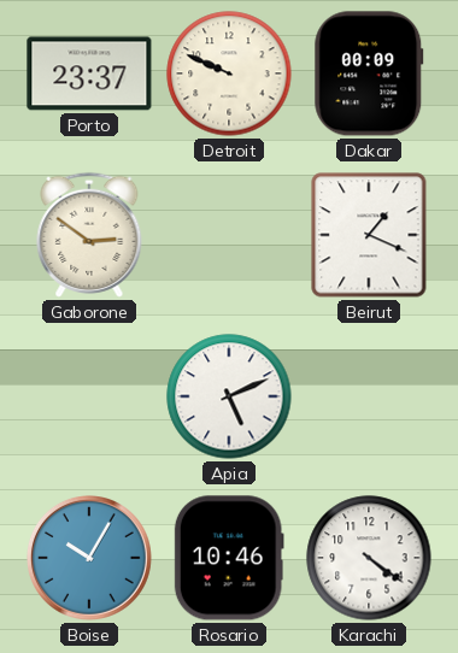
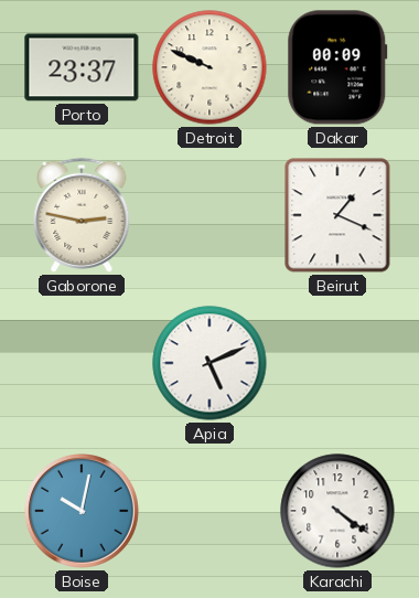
Gaborone: 2:51 -> 2:47
Boise: 10:05 -> 10:02
Rosario: 10:46 -> none
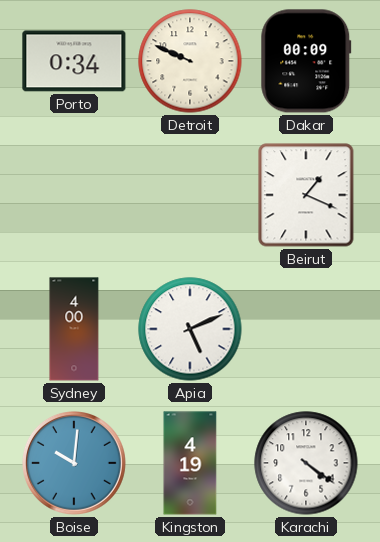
Porto: 23:37 -> 0:34
Gaborone: 2:47 -> none
Sydney: none -> 4:00
Boise: 10:02 -> 10:01
Kingston: none -> 4:19
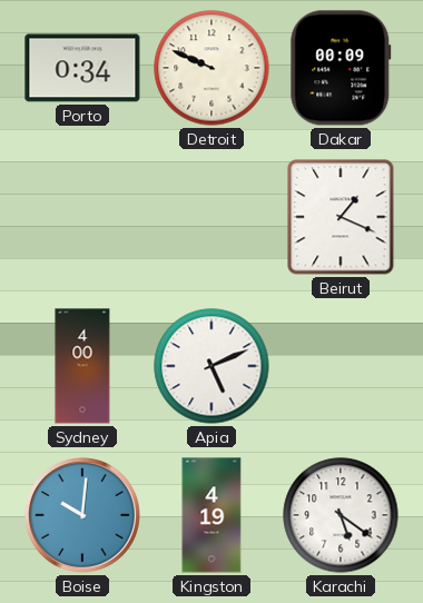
Karachi: 4:21 -> 5:21
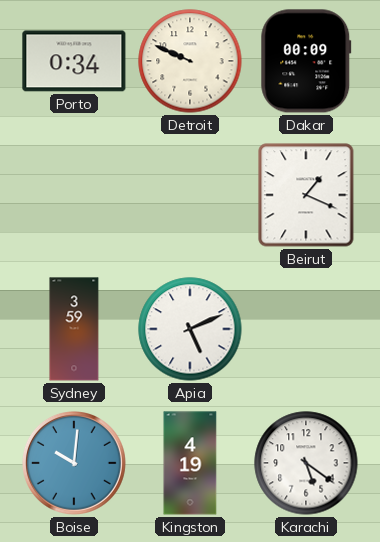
Sydney: 4:00 -> 3:59
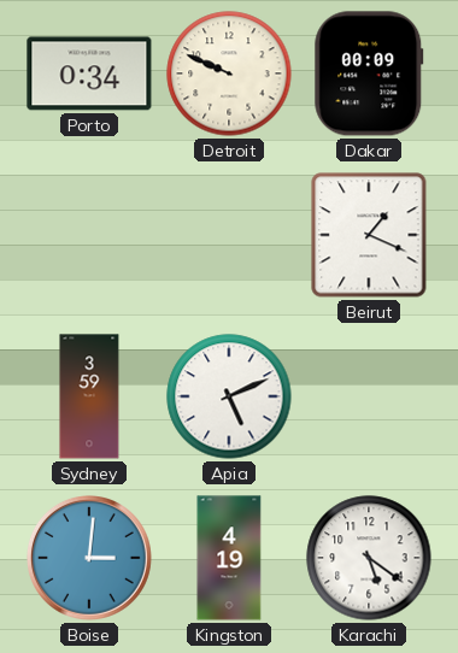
Boise: 10:01 -> 3:01
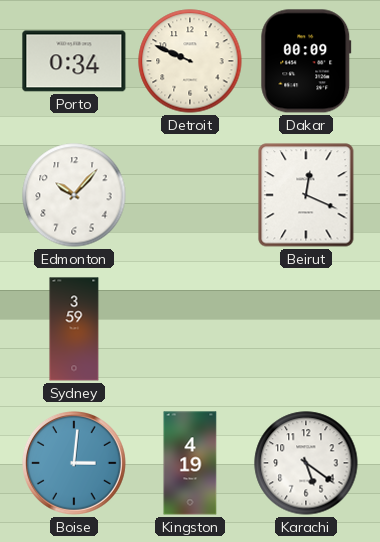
Edmonton: none -> 10:07
Beirut: 1:19 -> 12:19
Apia: 5:11 -> none
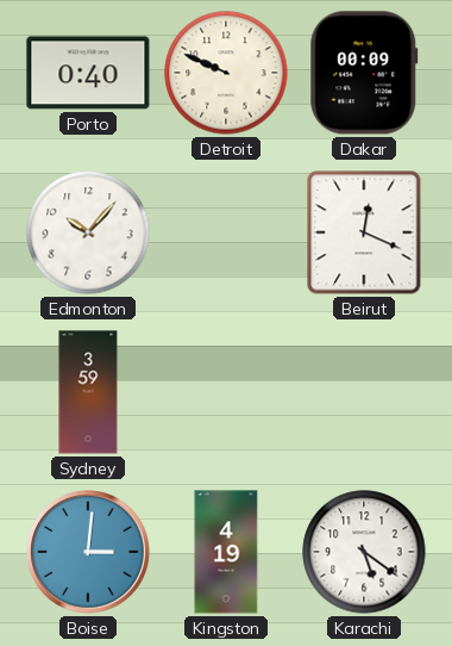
Porto: 0:34 -> 0:40
